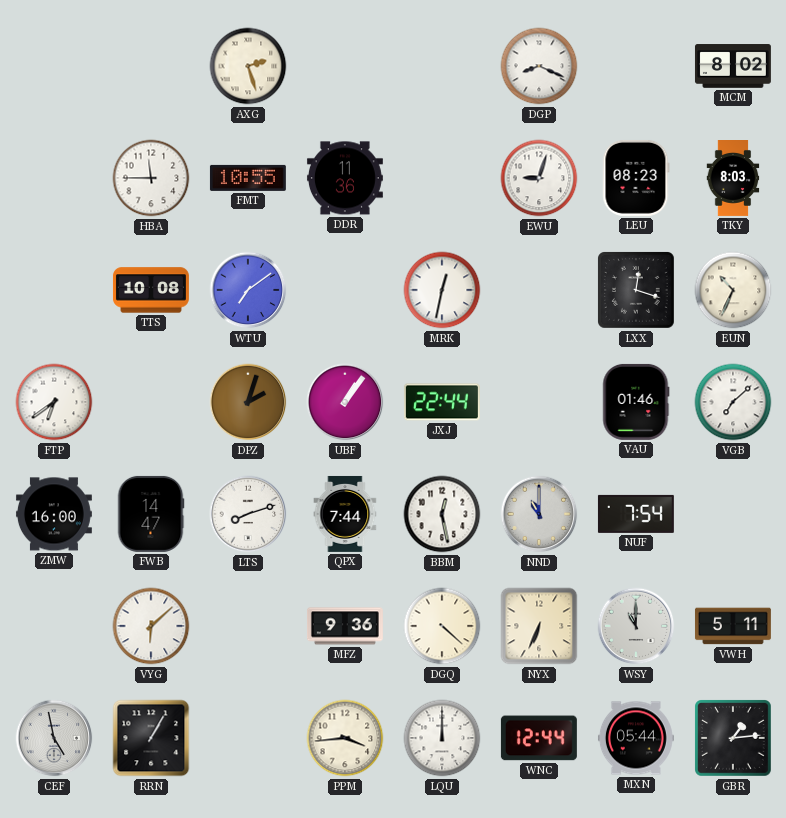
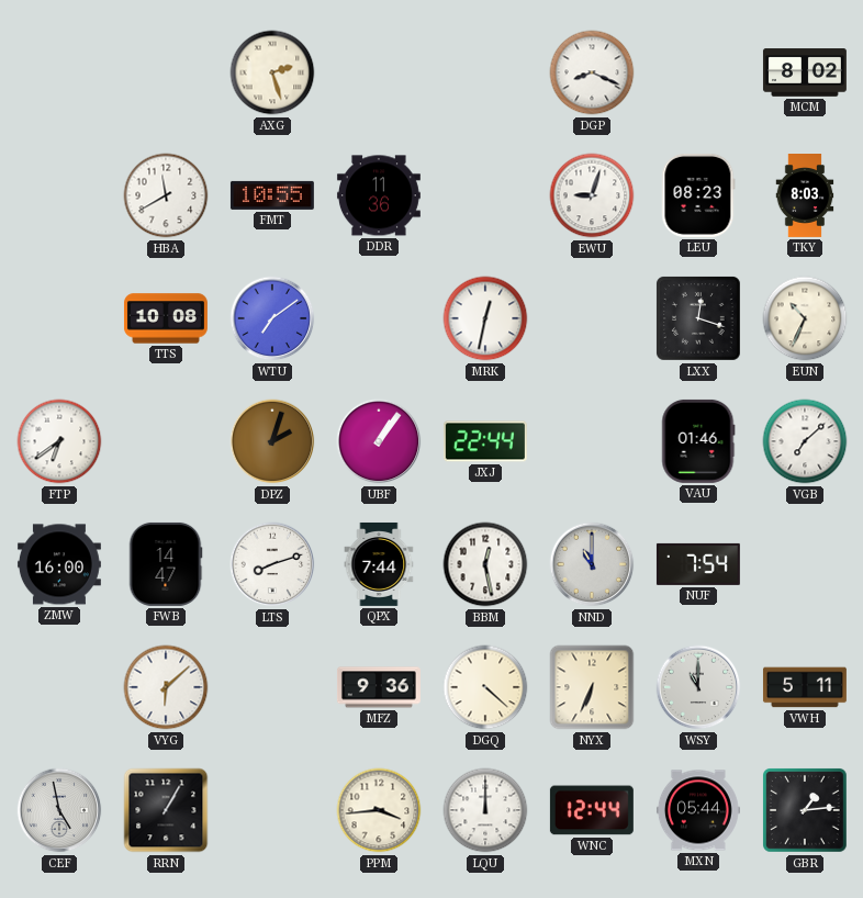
HBA: 11:45 -> 11:40
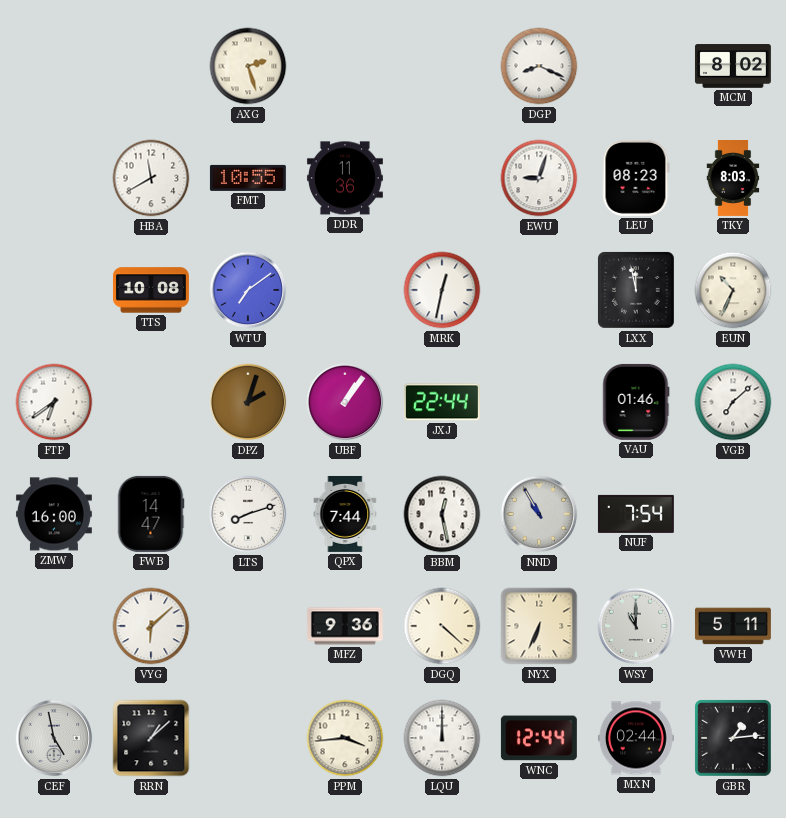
LXX: 12:18 -> 11:58
NND: 11:00 -> 10:55
RRN: 1:05 -> 1:08
MXN: 05:44 -> 02:44
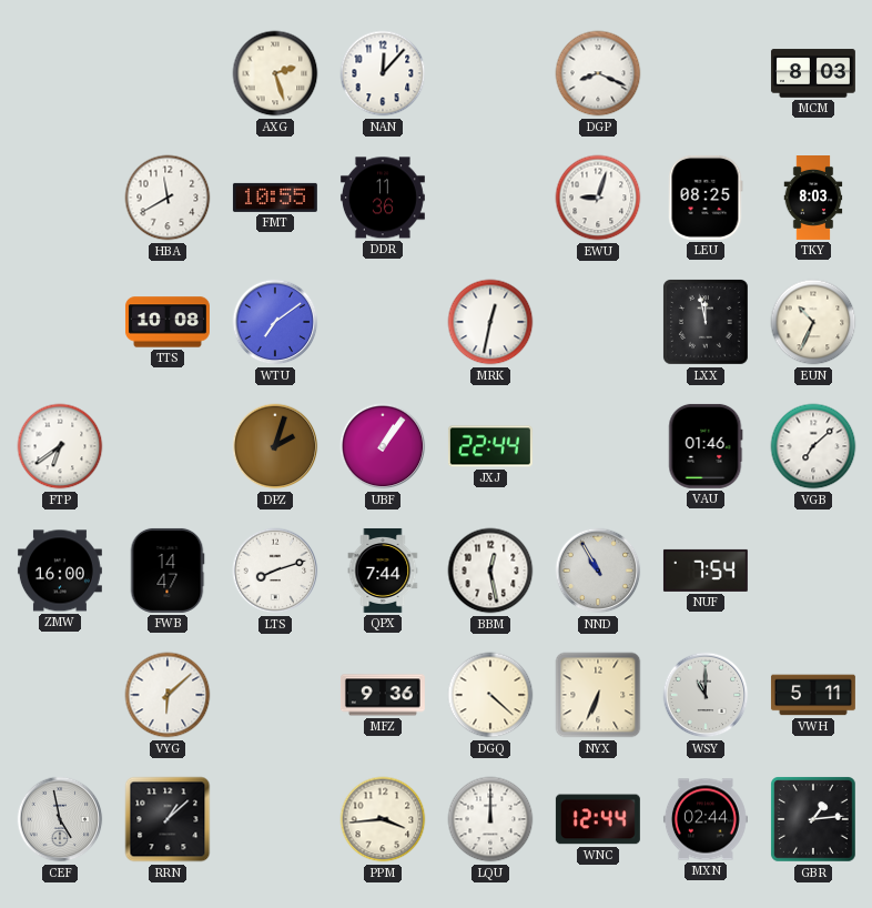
NAN: none -> 12:07
MCM: 8:02 -> 8:03
LEU: 08:23 -> 08:25
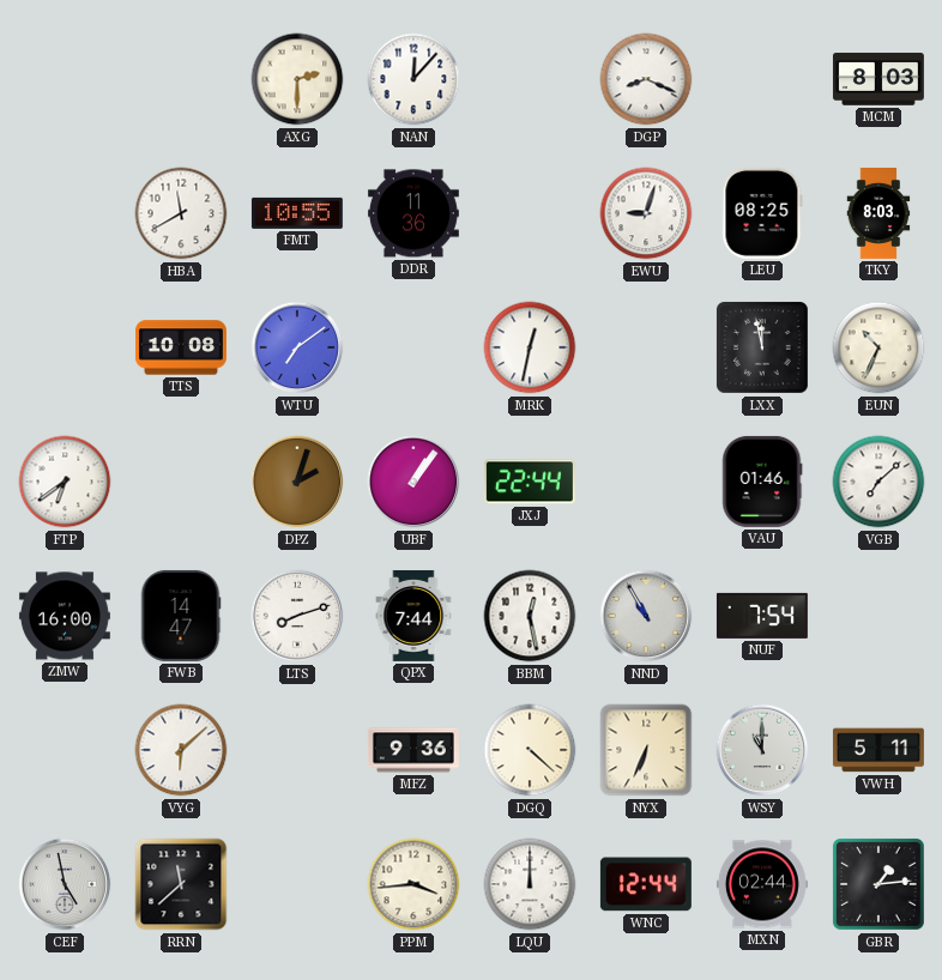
AXG: 2:27 -> 2:30
RRN: 1:08 -> 11:38
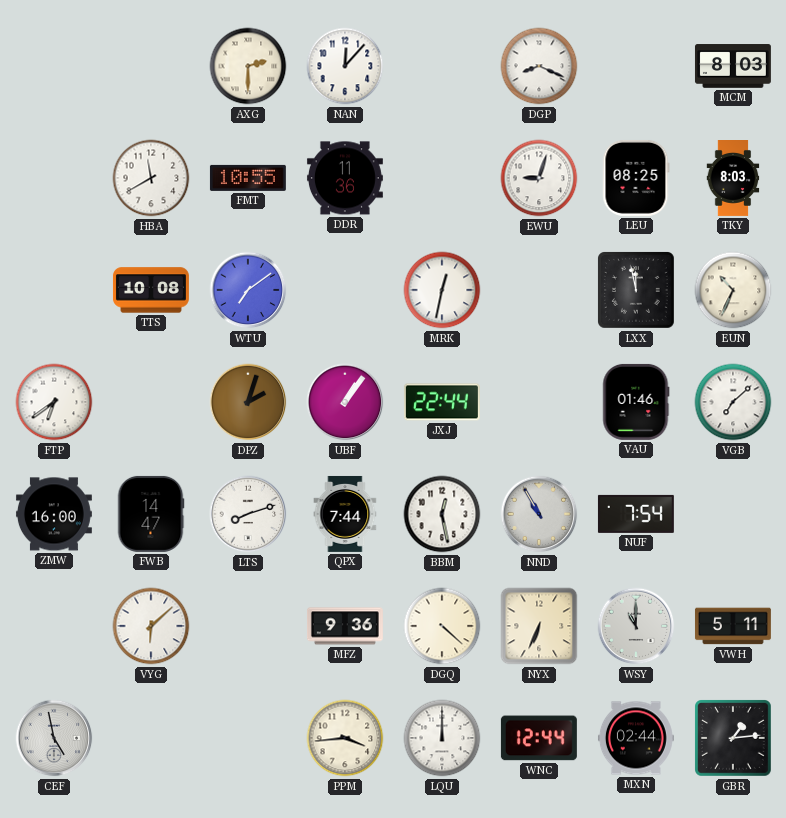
RRN: 11:38 -> none
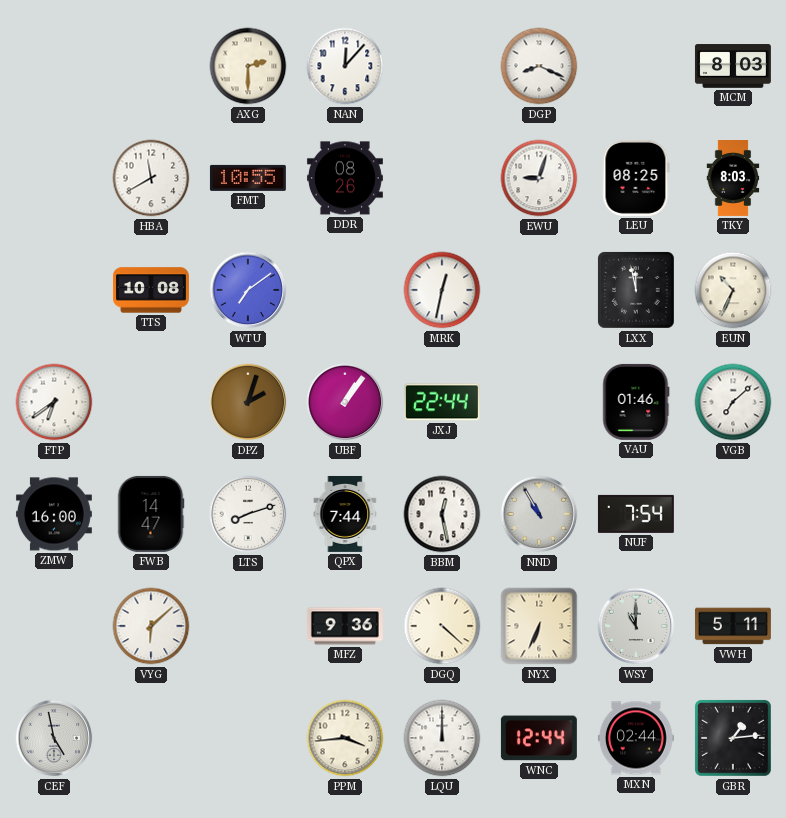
DDR: 11:36 -> 08:26
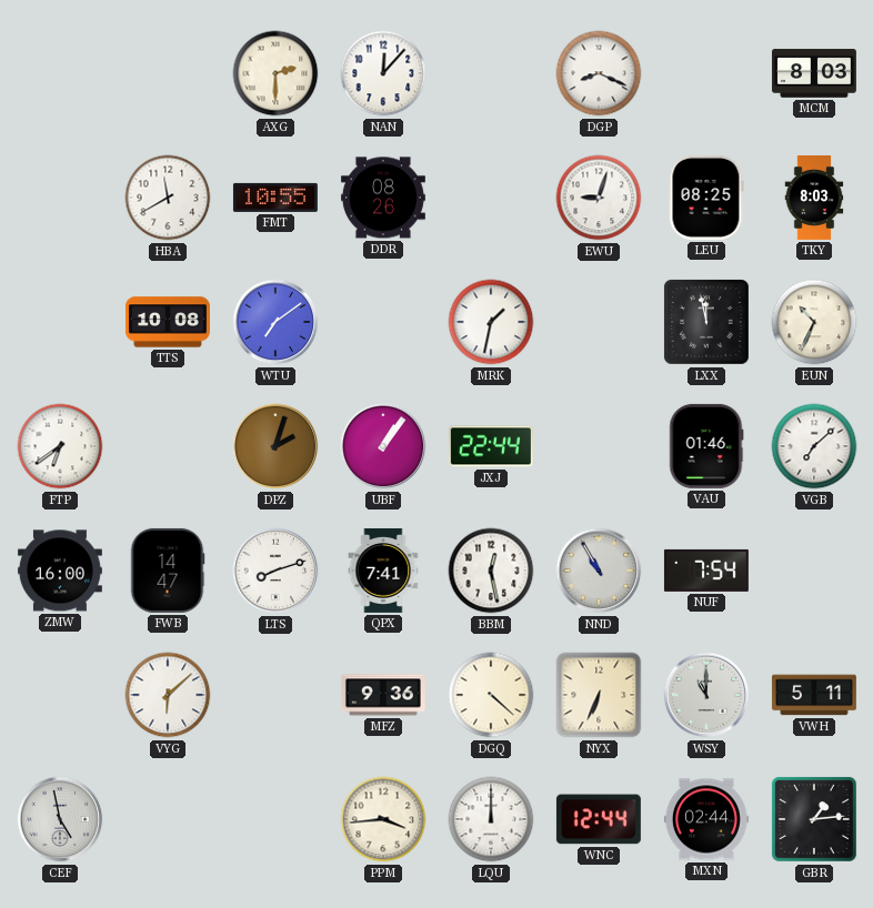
MRK: 12:32 -> 1:32
QPX: 7:44 -> 7:41
